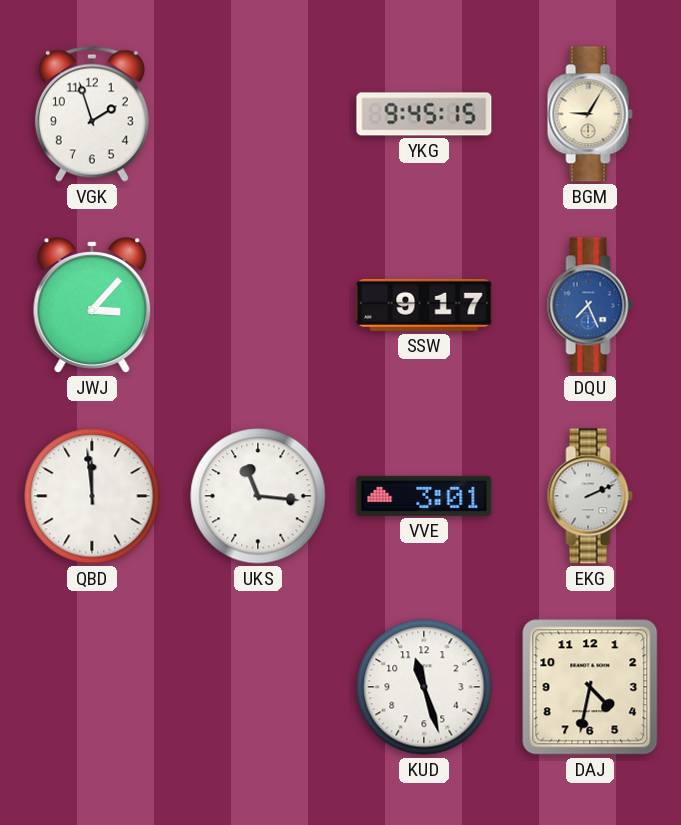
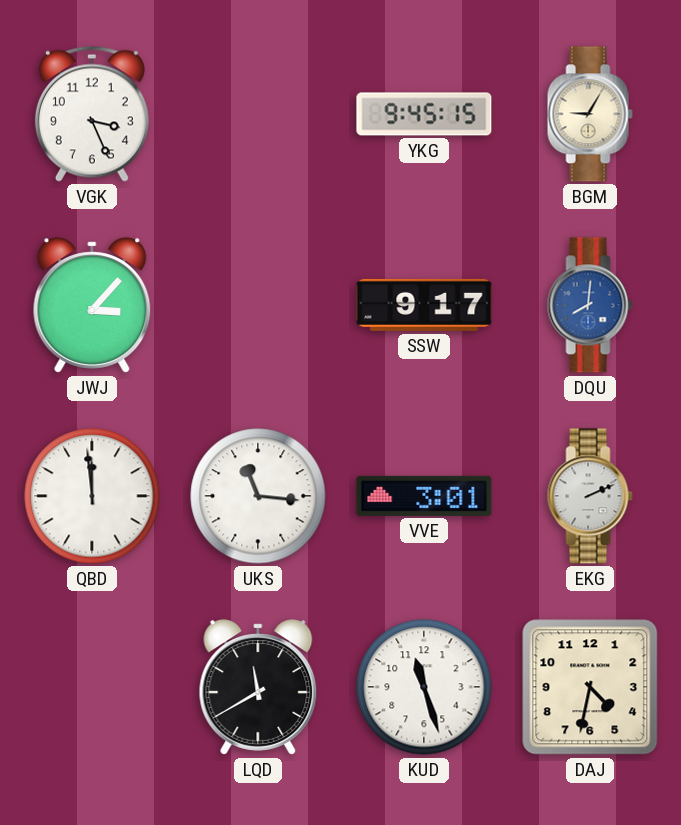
VGK: 1:57 -> 3:26
DQU: 7:26 -> 8:01
LQD: none -> 11:40
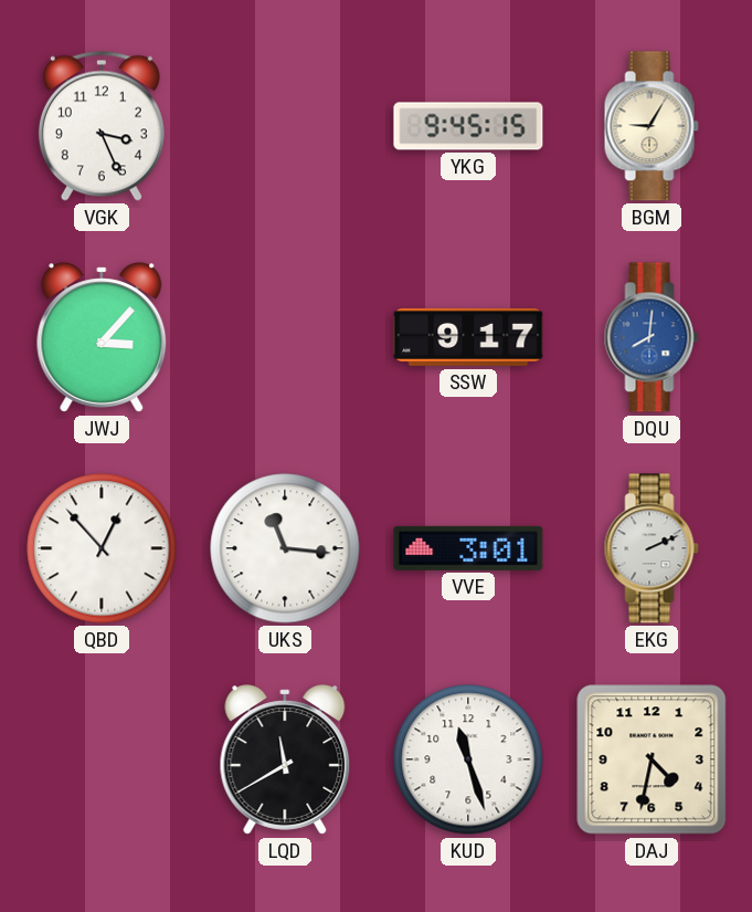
QBD: 11:59 -> 12:53
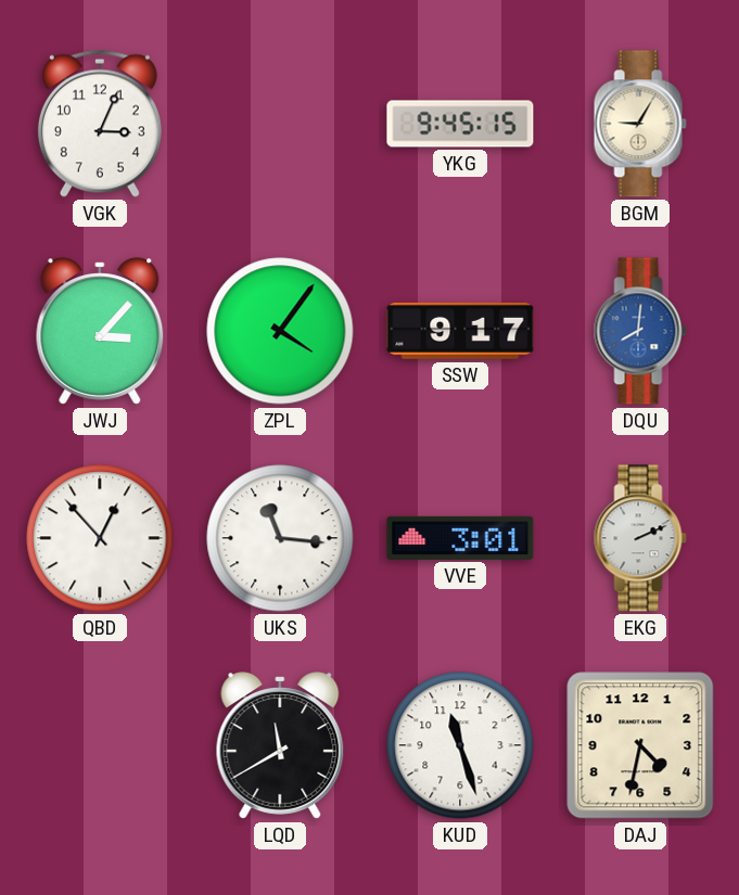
VGK: 3:26 -> 3:04
ZPL: none -> 4:06
